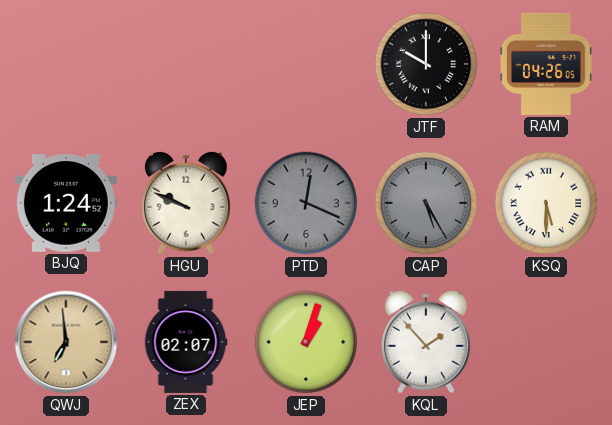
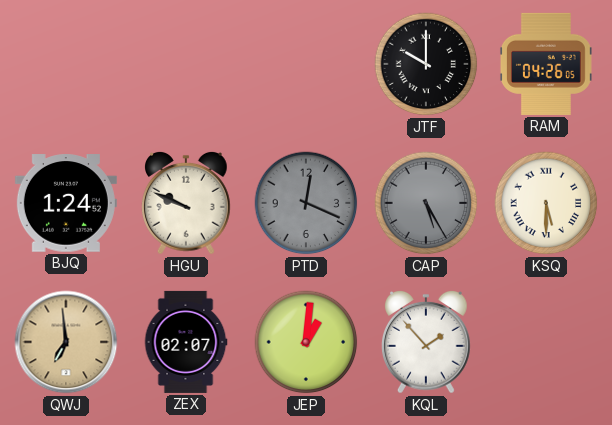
JEP: 1:03 -> 1:01
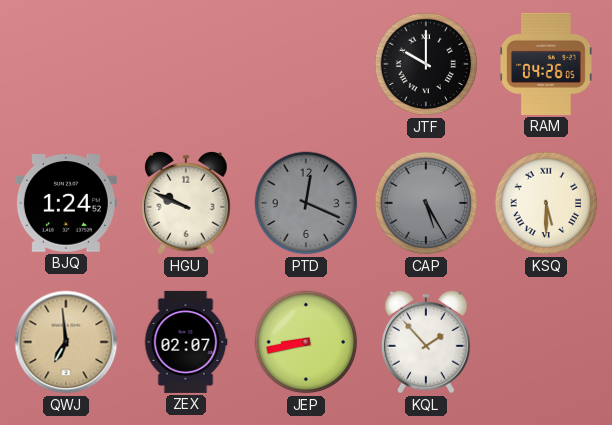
JEP: 1:01 -> 8:43
